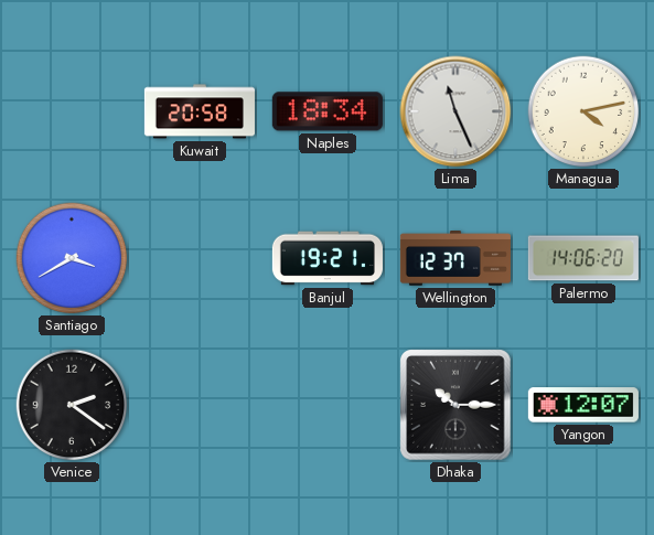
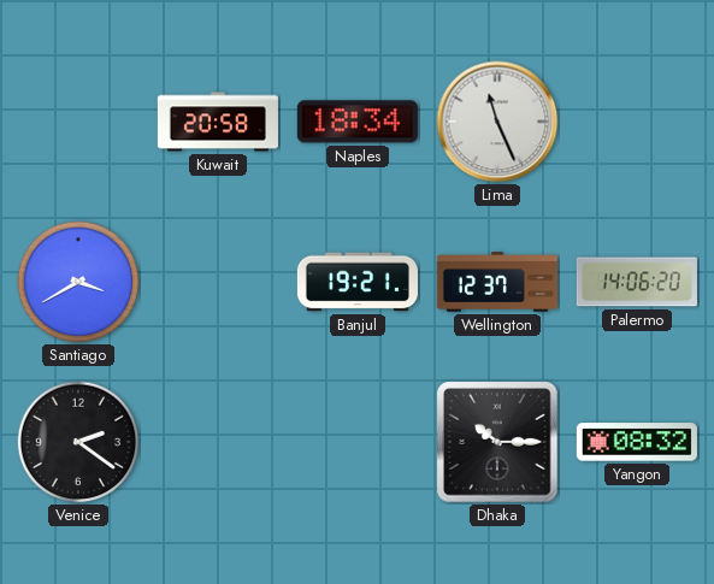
Managua: 4:13 -> none
Yangon: 12:07 -> 08:32
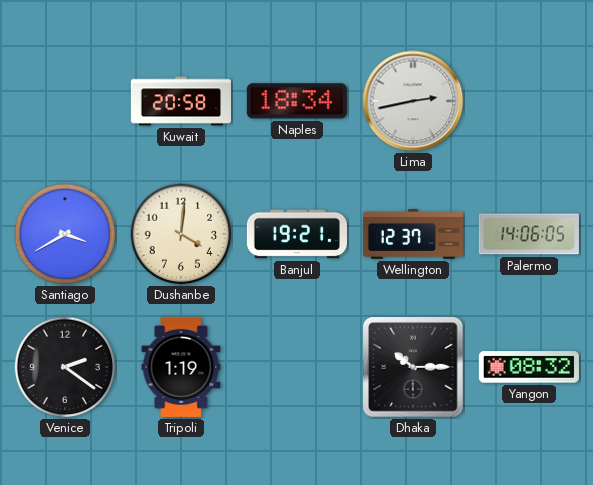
Lima: 11:26 -> 2:43
Dushanbe: none -> 4:01
Palermo: 14:06:20 -> 14:06:05
Tripoli: none -> 1:19
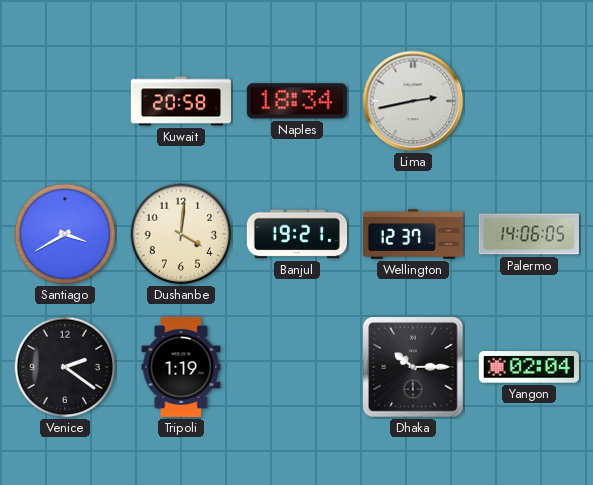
Yangon: 08:32 -> 02:04
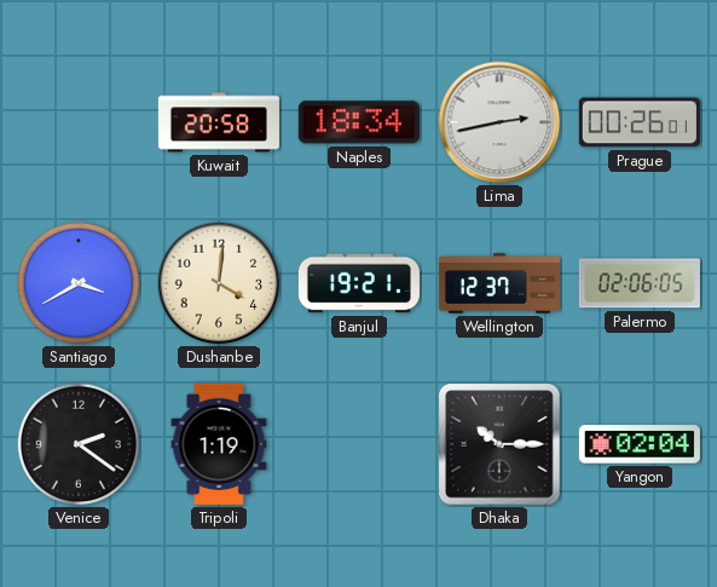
Prague: none -> 00:26
Palermo: 14:06 -> 02:06
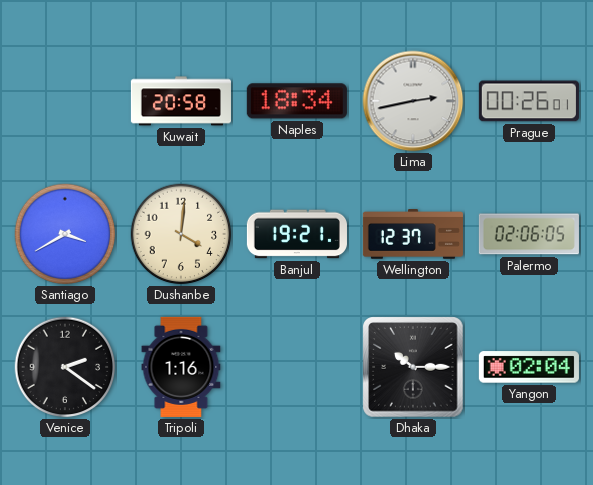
Tripoli: 1:19 -> 1:16
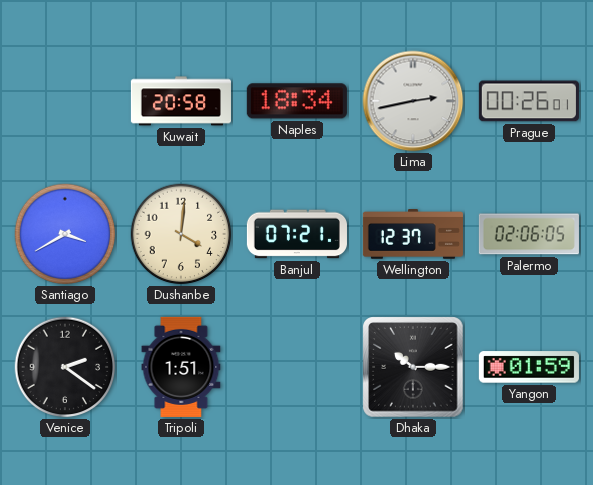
Banjul: 19:21 -> 07:21
Tripoli: 1:16 -> 1:51
Yangon: 02:04 -> 01:59
